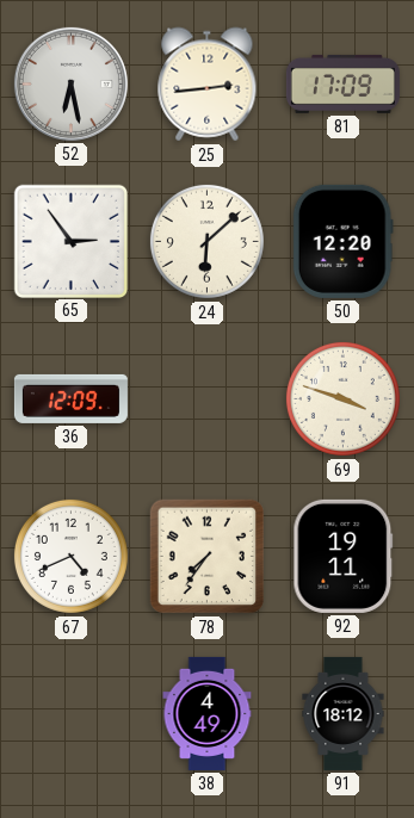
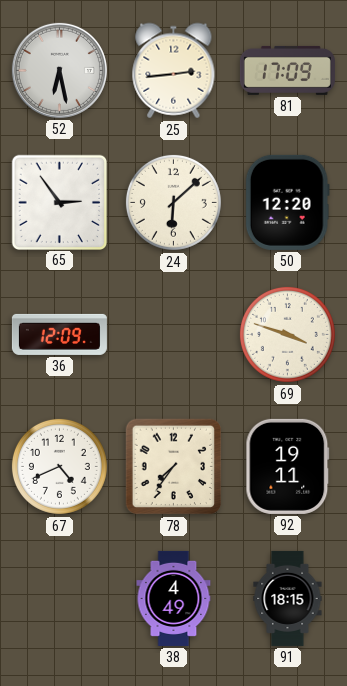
91: 18:12 -> 18:15
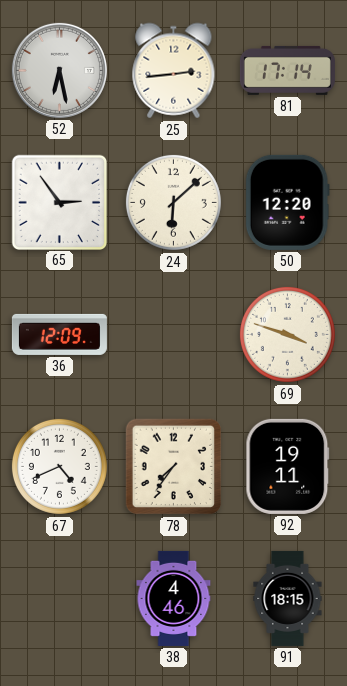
81: 17:09 -> 17:14
38: 4:49 -> 4:46
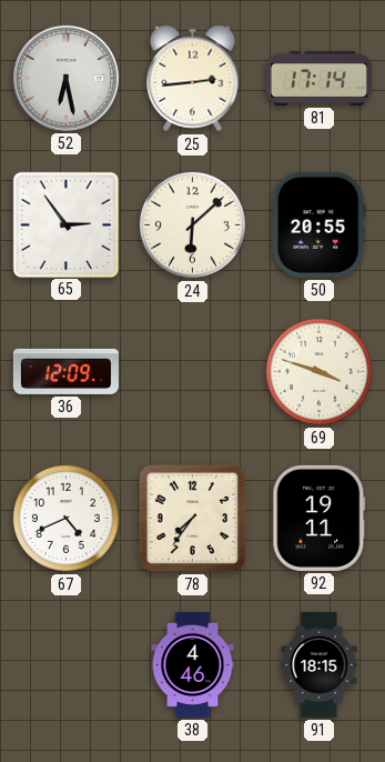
50: 12:20 -> 20:55
